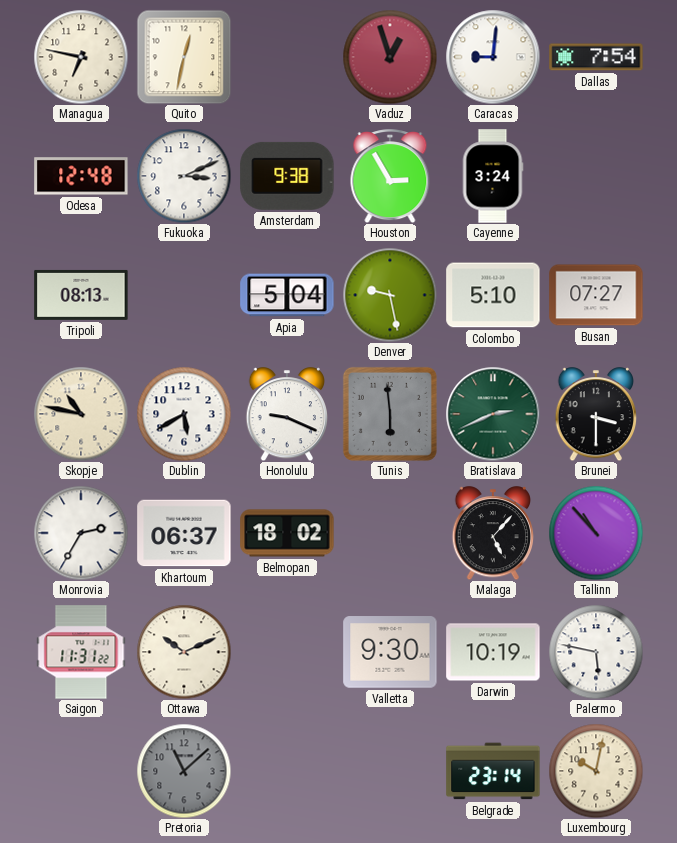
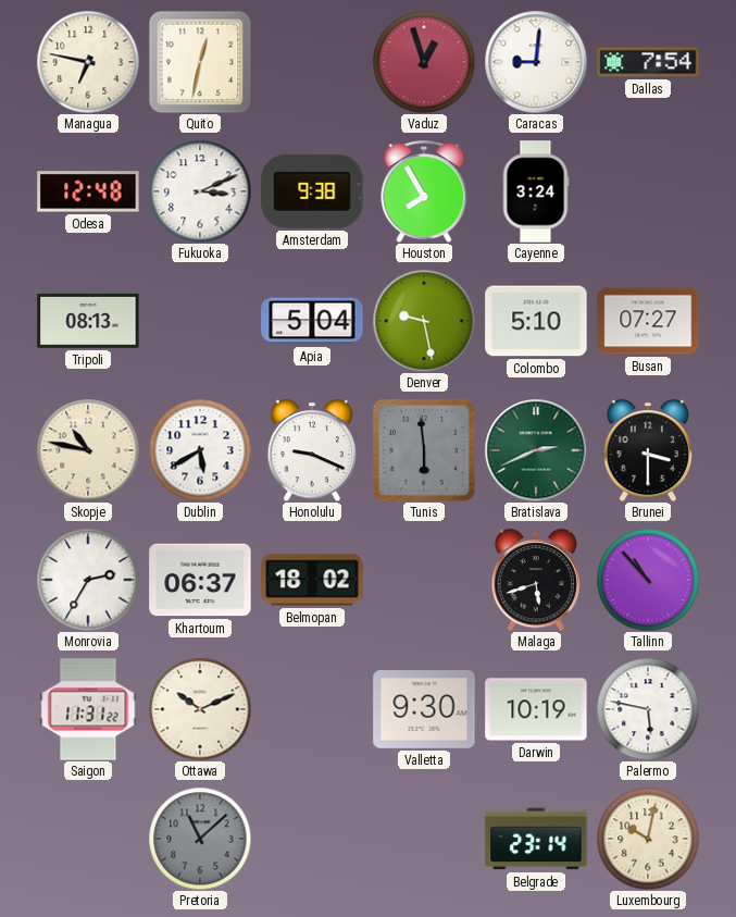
Houston: 2:55 -> 7:55
Malaga: 5:07 -> 5:42
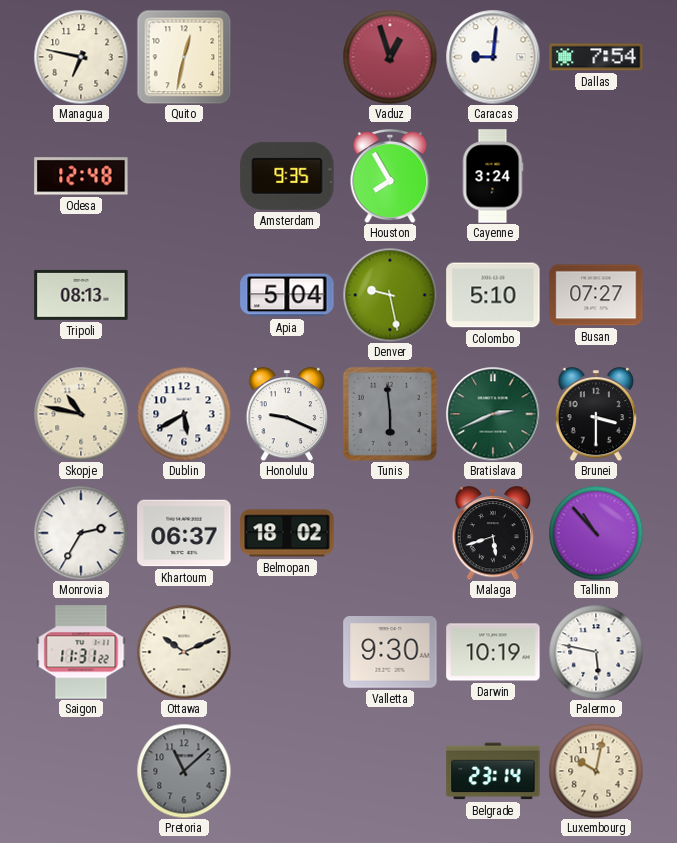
Fukuoka: 3:11 -> none
Amsterdam: 9:38 -> 9:35
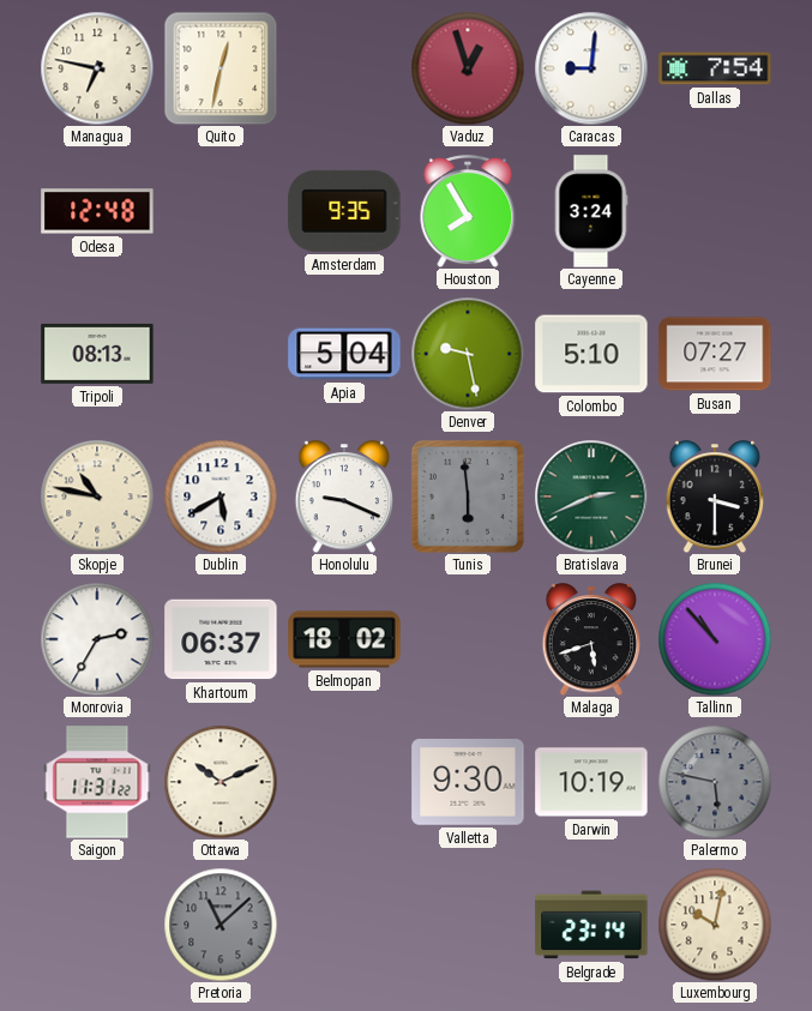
Palermo dial: white -> grey
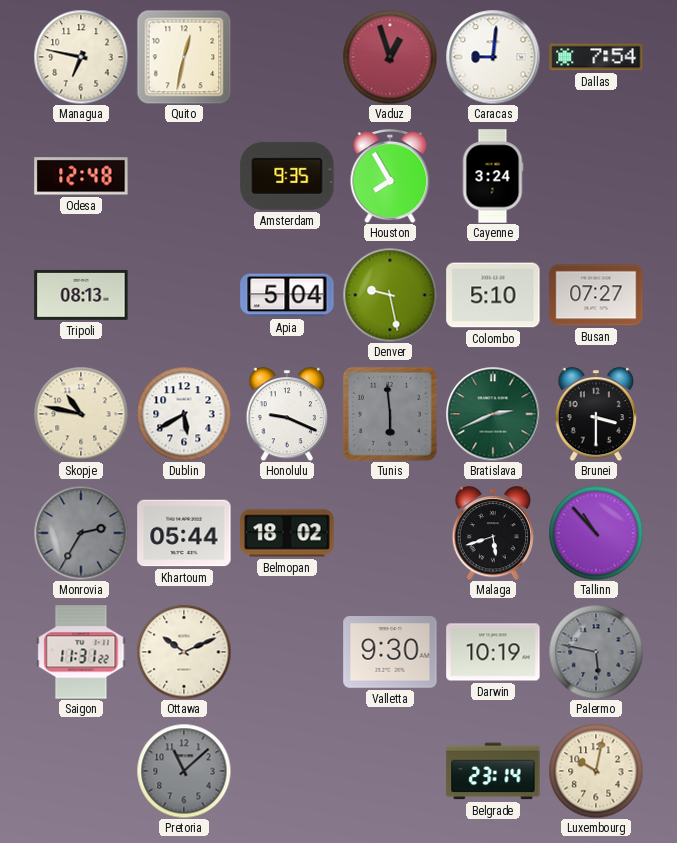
Monrovia dial: white -> grey
Khartoum: 06:37 -> 05:44
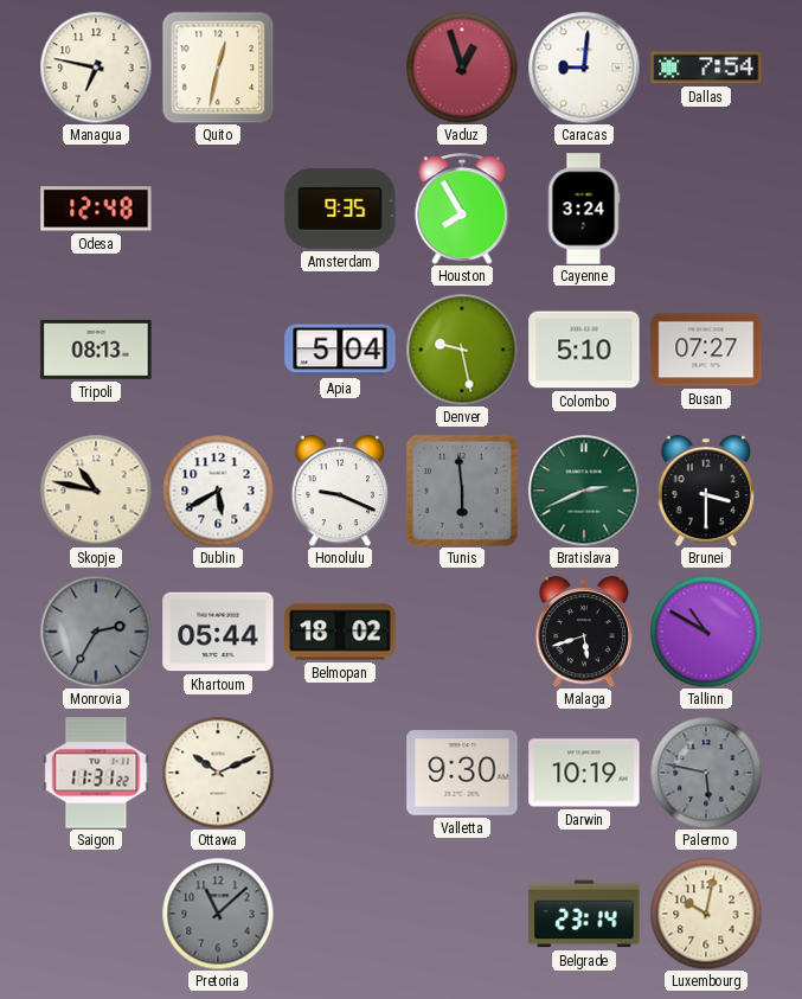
Tallinn: 10:53 -> 10:50
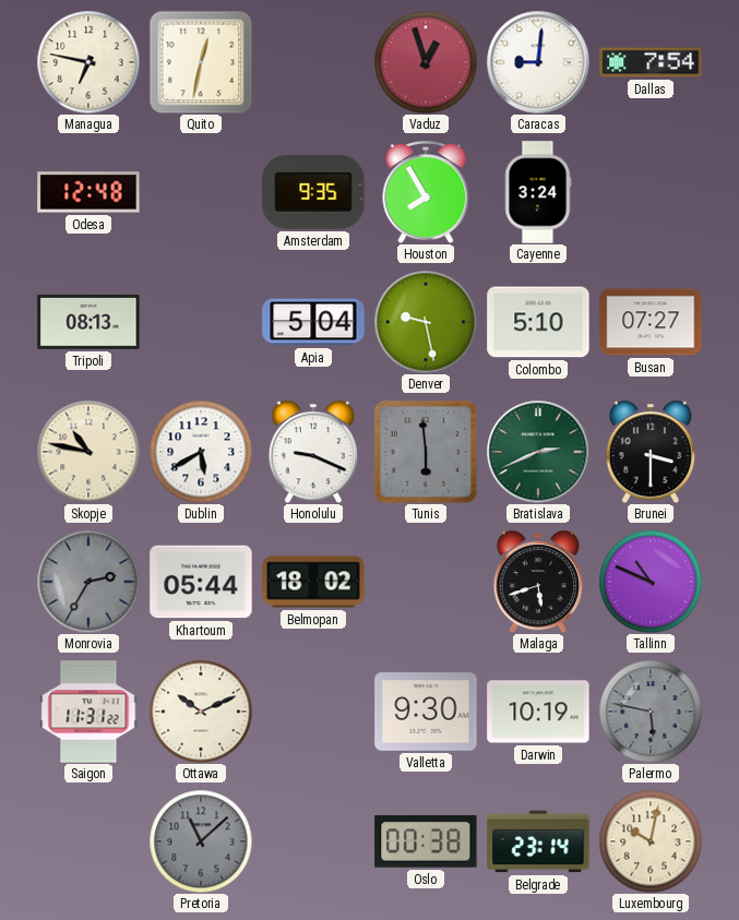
Tallinn: 10:50 -> 10:49
Oslo: none -> 00:38
